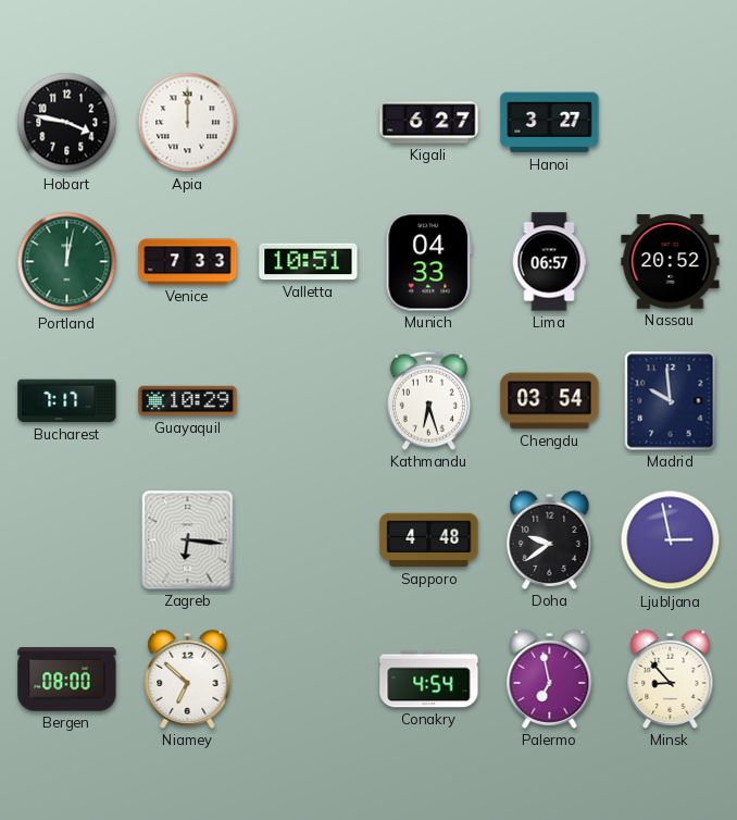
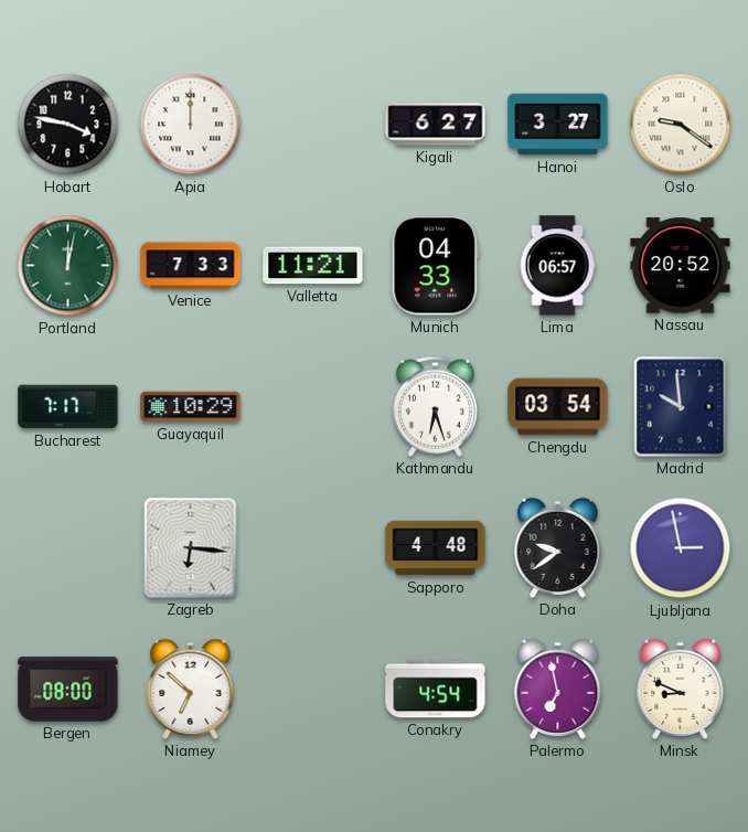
Oslo: none -> 9:21
Valletta: 10:51 -> 11:21
Minsk: 8:53 -> 8:49
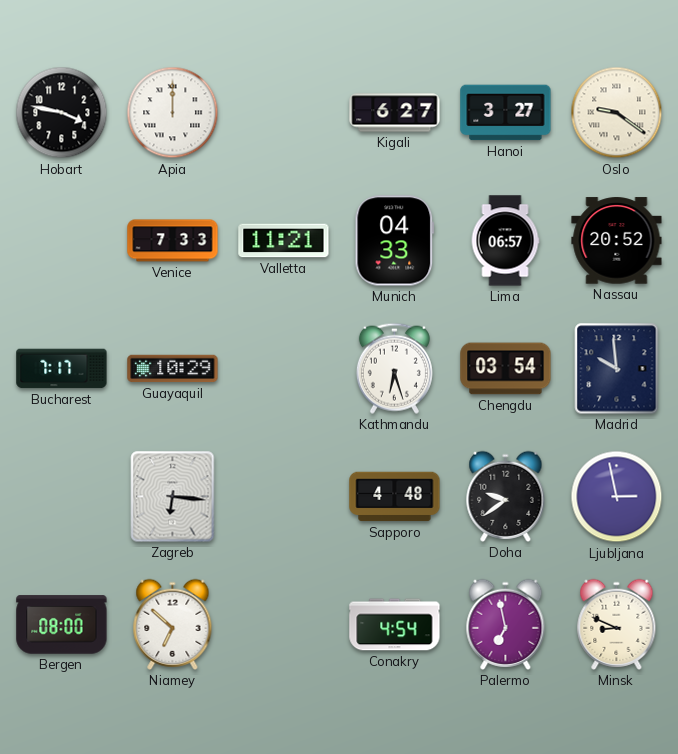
Portland: 12:02 -> none
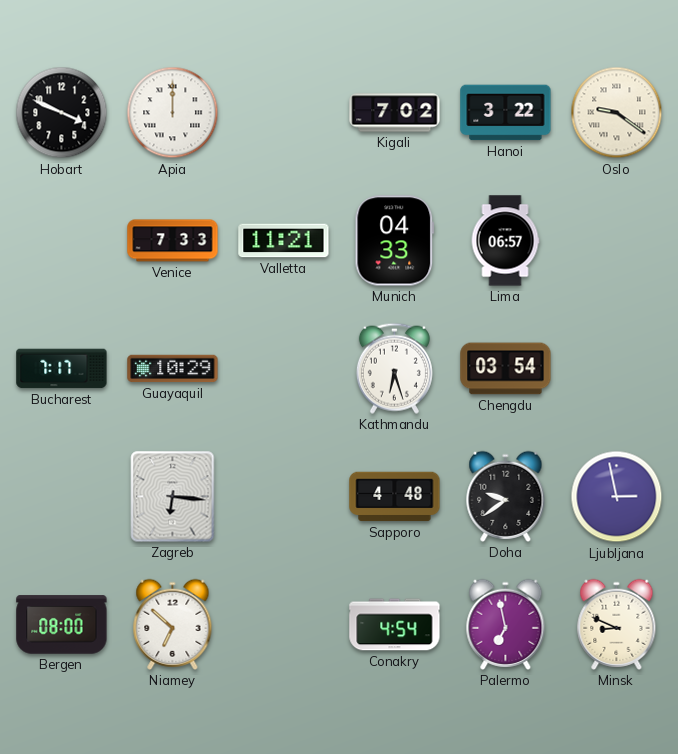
Hobart: 3:47 -> 3:49
Kigali: 6:27 -> 7:02
Hanoi: 3:27 -> 3:22
Nassau: 20:52 -> none
Madrid: 9:59 -> none
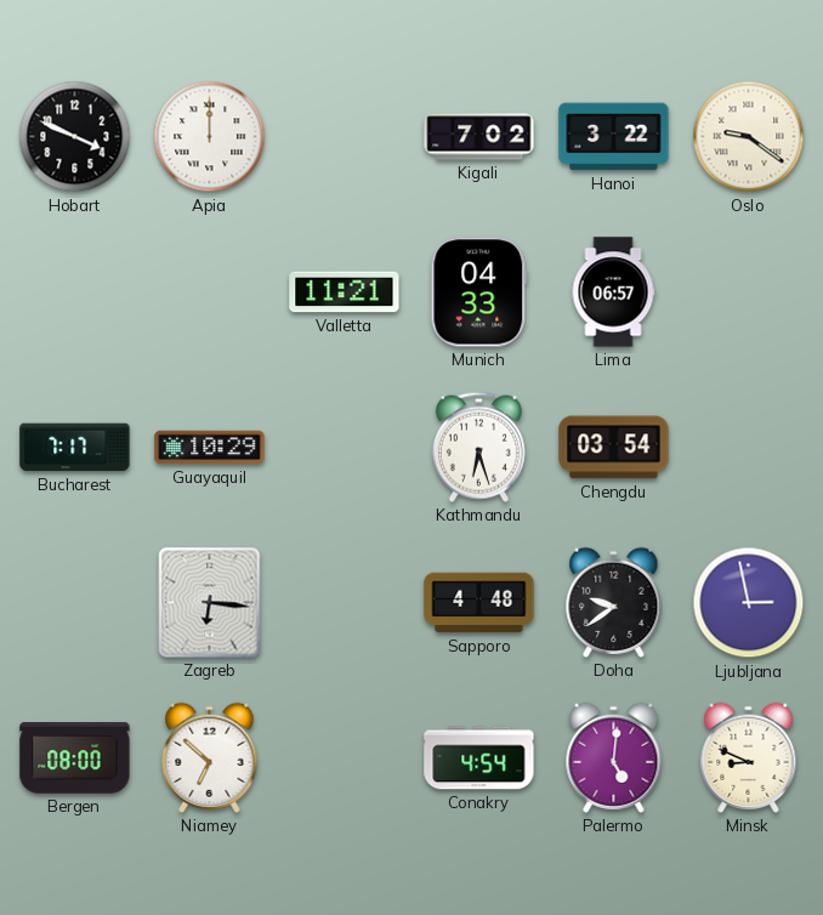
Venice: 7:33 -> none
Palermo: 6:58 -> 5:01
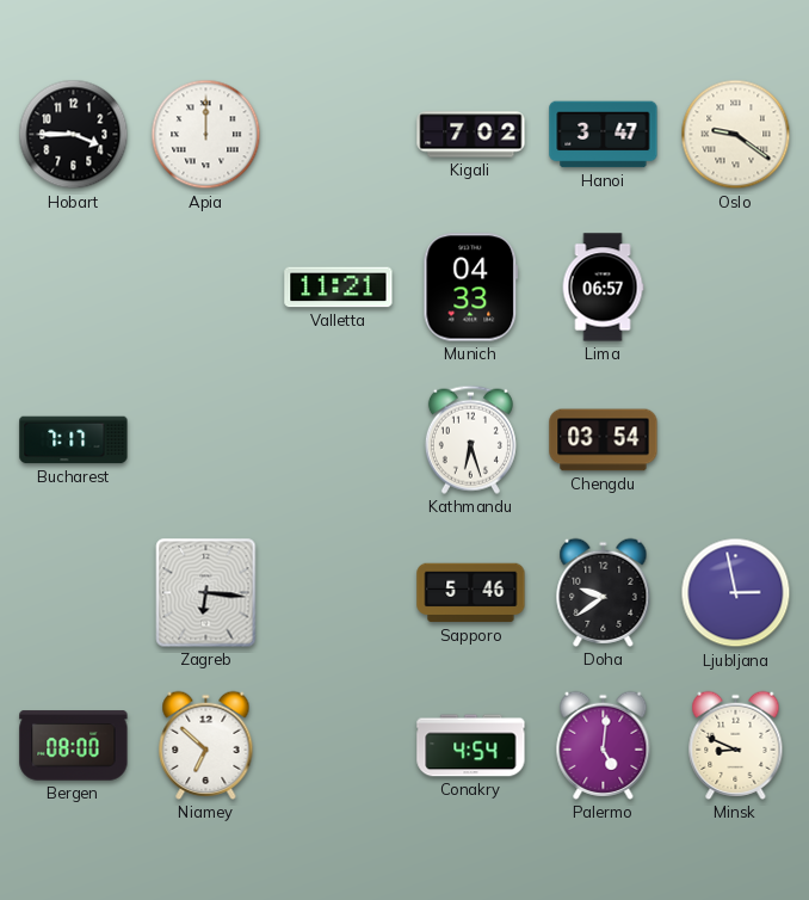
Hobart: 3:49 -> 3:45
Hanoi: 3:22 -> 3:47
Guayaquil: 10:29 -> none
Sapporo: 4:48 -> 5:46
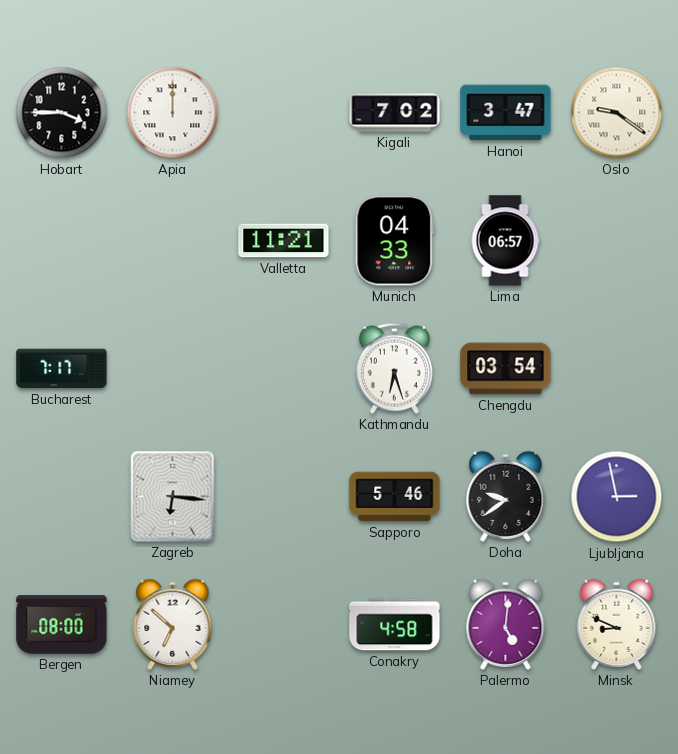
Conakry: 4:54 -> 4:58
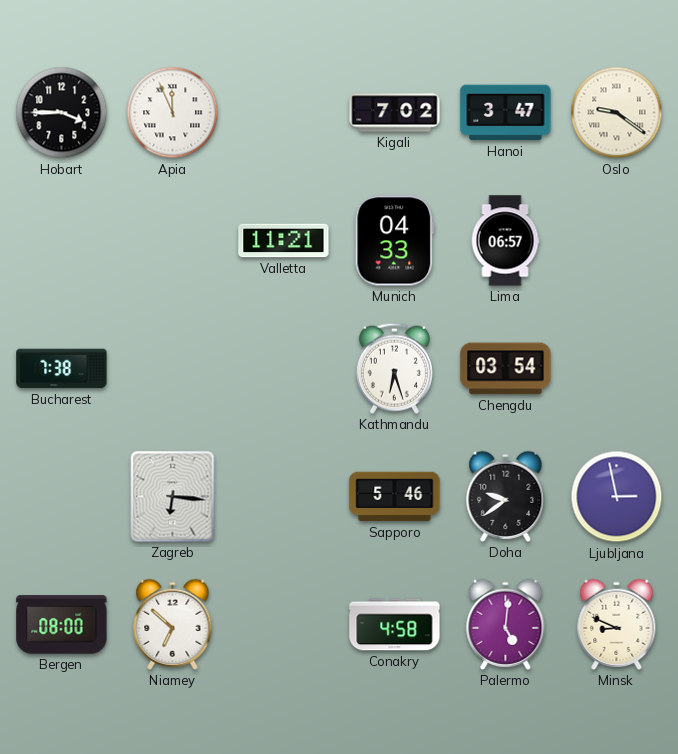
Apia: 12:00 -> 11:56
Bucharest: 7:17 -> 7:38
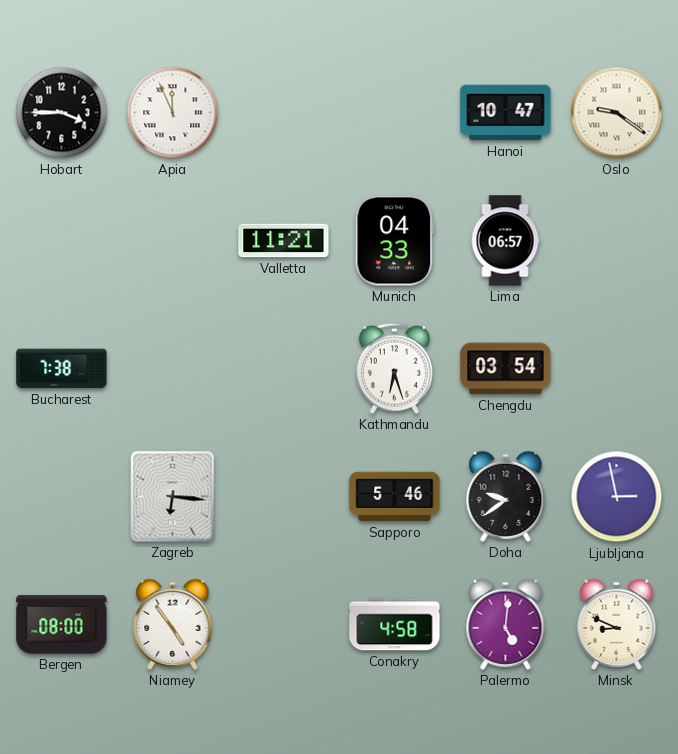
Kigali: 7:02 -> none
Hanoi: 3:47 -> 10:47
Niamey: 6:52 -> 4:54
